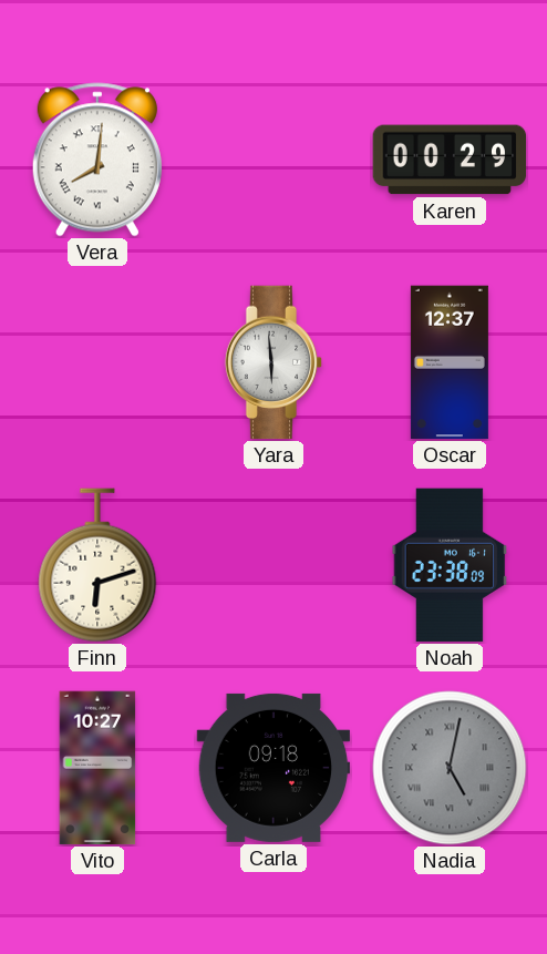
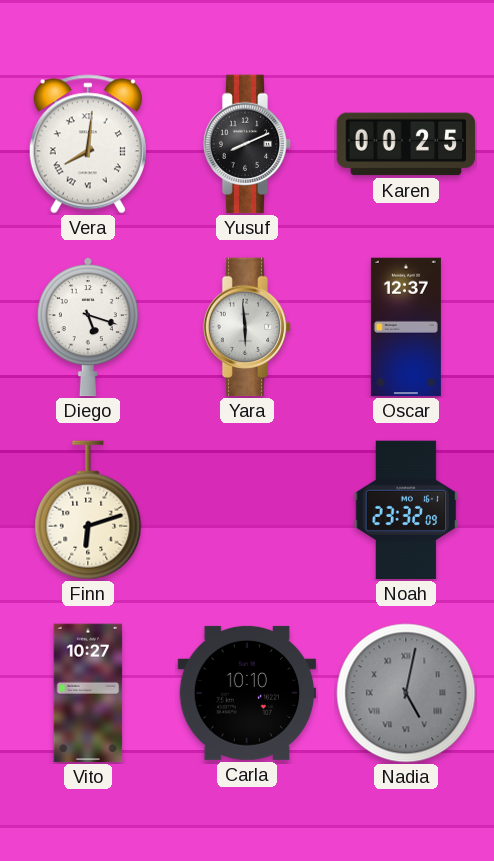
Yusuf: none -> 8:11
Karen: 00:29 -> 00:25
Diego: none -> 5:18
Noah: 23:38 -> 23:32
Carla: 09:18 -> 10:10
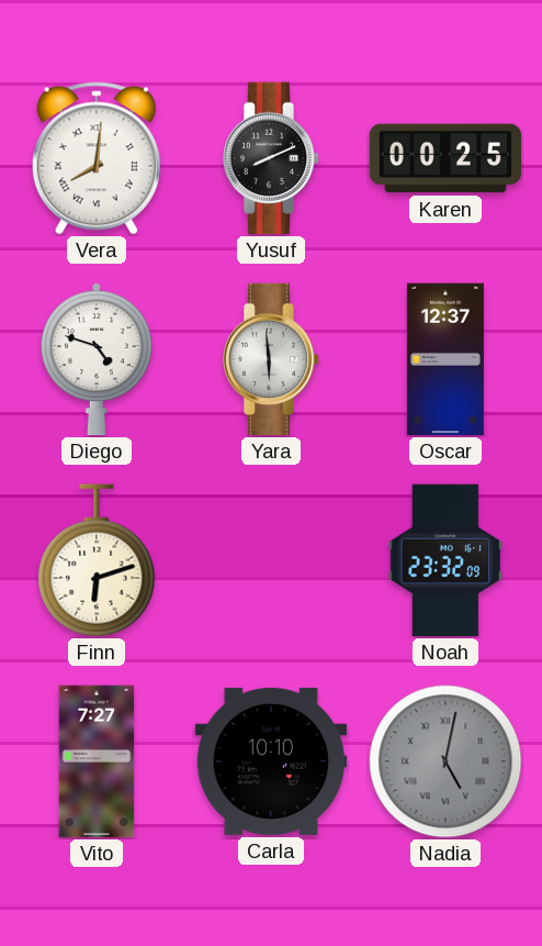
Diego: 5:18 -> 4:48
Vito: 10:27 -> 7:27
